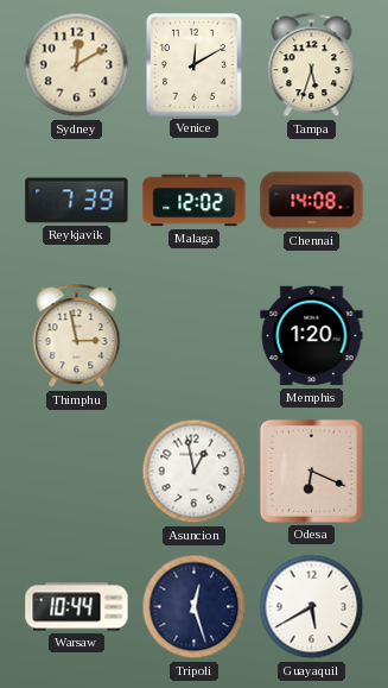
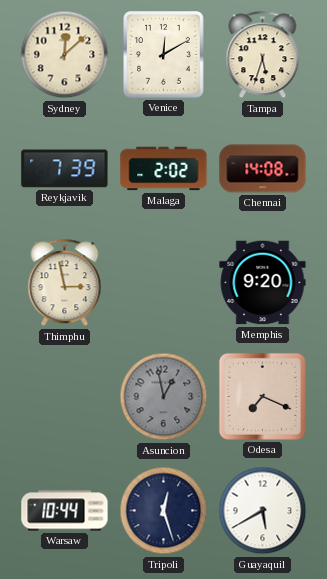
Sydney: 12:10 -> 12:08
Malaga: 12:02 -> 2:02
Memphis: 1:20 -> 9:20
Asuncion dial: white -> grey
Odesa: 6:19 -> 7:19
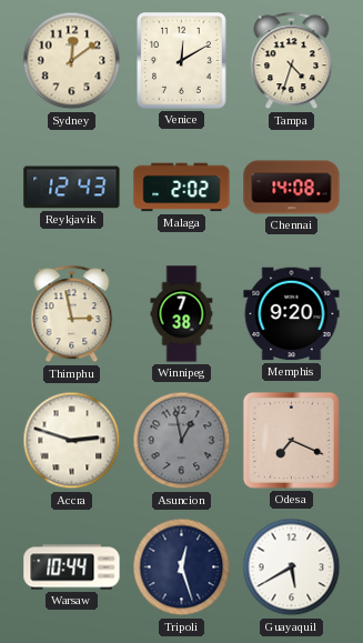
Sydney: 12:08 -> 12:09
Tampa: 5:33 -> 4:33
Reykjavik: 7:39 -> 12:43
Winnipeg: none -> 7:38
Accra: none -> 2:48
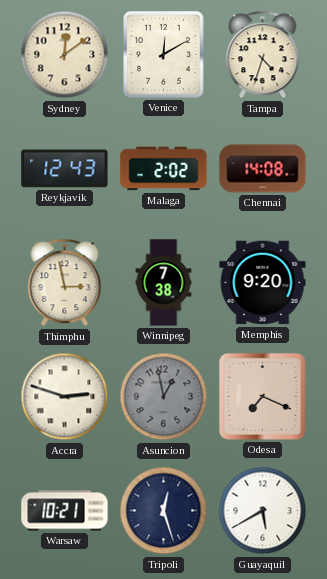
Warsaw: 10:44 -> 10:21
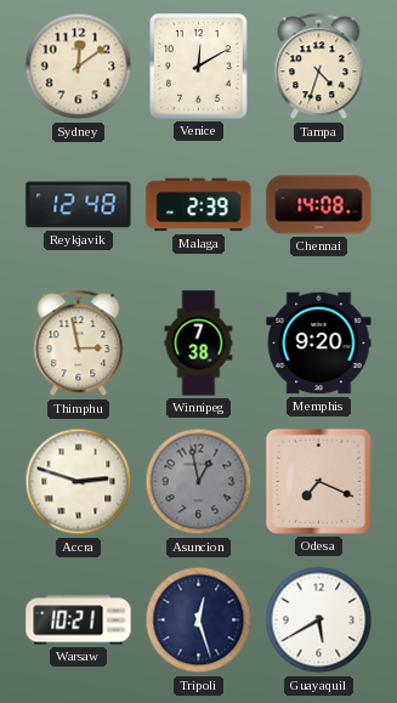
Reykjavik: 12:43 -> 12:48
Malaga: 2:02 -> 2:39
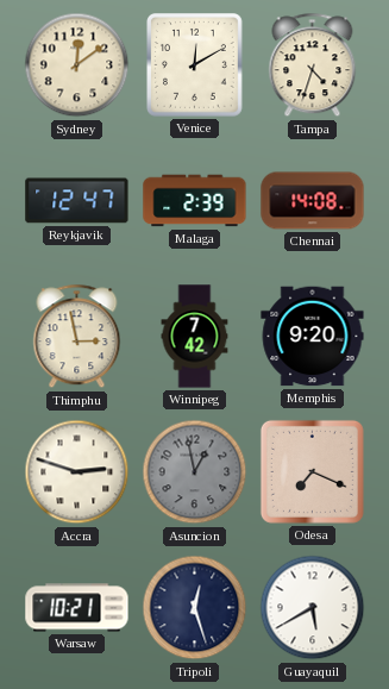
Reykjavik: 12:48 -> 12:47
Winnipeg: 7:38 -> 7:42
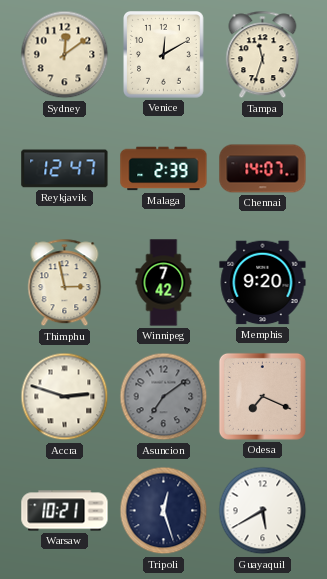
Tampa: 4:33 -> 11:33
Chennai: 14:08 -> 14:07
Asuncion: 12:58 -> 7:09
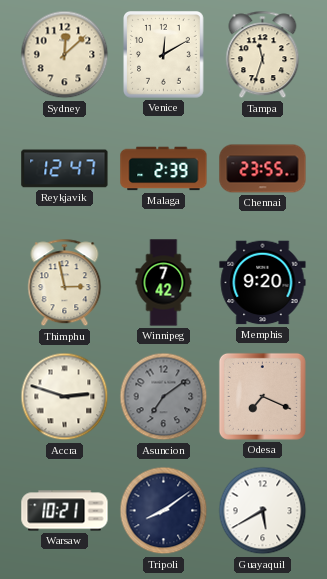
Sydney: 12:09 -> 12:08
Chennai: 14:07 -> 23:55
Tripoli: 12:27 -> 8:09
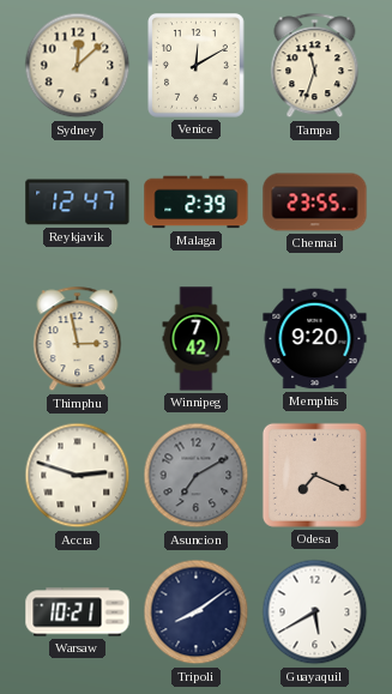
Asuncion: 7:09 -> 7:10
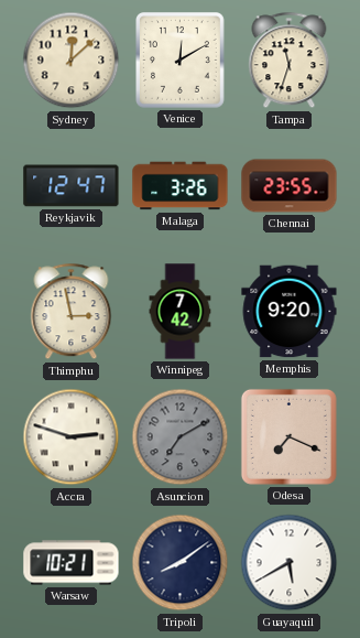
Malaga: 2:39 -> 3:26
